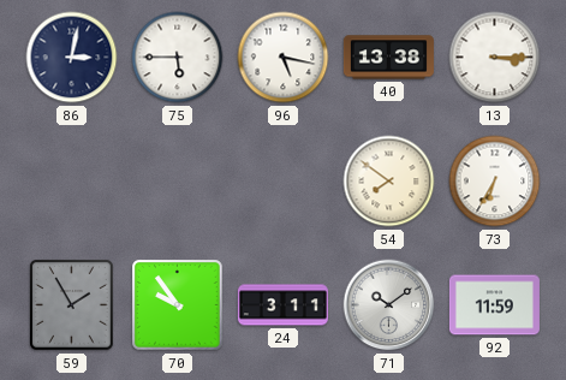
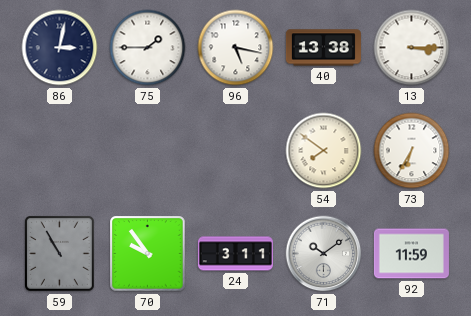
75: 5:45 -> 1:45
59: 1:55 -> 10:55
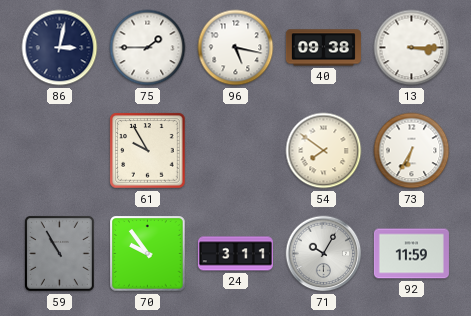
40: 13:38 -> 09:38
61: none -> 9:55
71: 10:09 -> 10:05
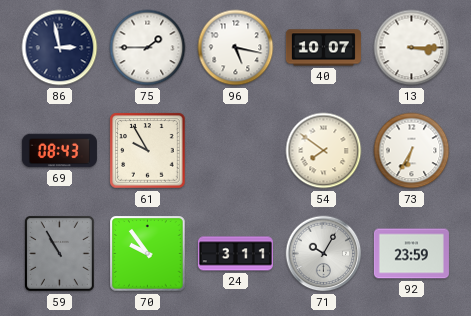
86: 3:02 -> 2:58
40: 09:38 -> 10:07
69: none -> 08:43
92: 11:59 -> 23:59
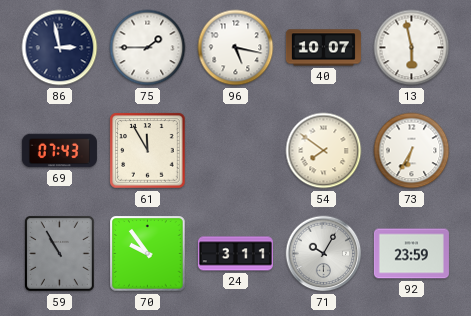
13: 3:15 -> 5:58
69: 08:43 -> 07:43
61: 9:55 -> 11:55
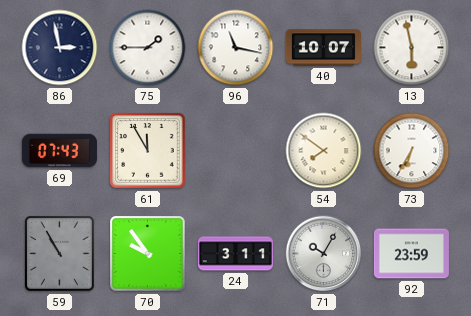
96: 5:17 -> 11:17
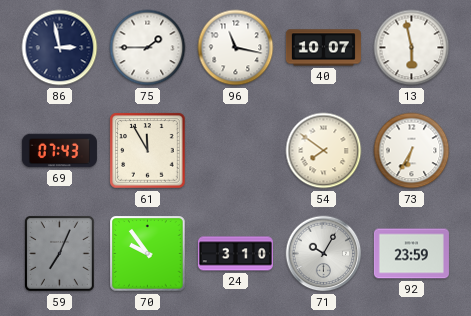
59: 10:55 -> 7:04
24: 3:11 -> 3:10
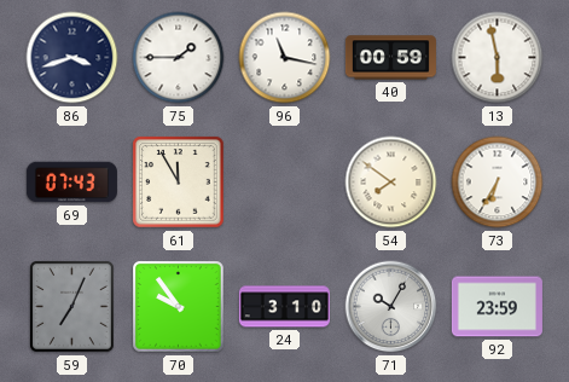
86: 2:58 -> 3:42
40: 10:07 -> 00:59
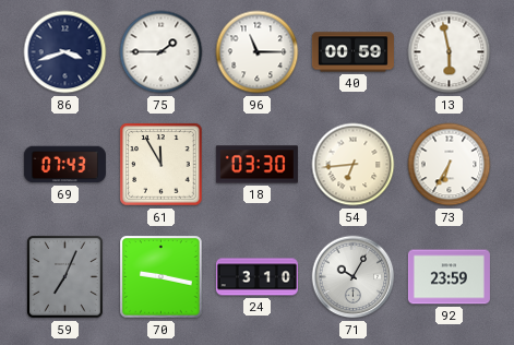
96: 11:17 -> 11:15
18: none -> 03:30
54: 7:51 -> 6:44
70: 9:54 -> 9:17
